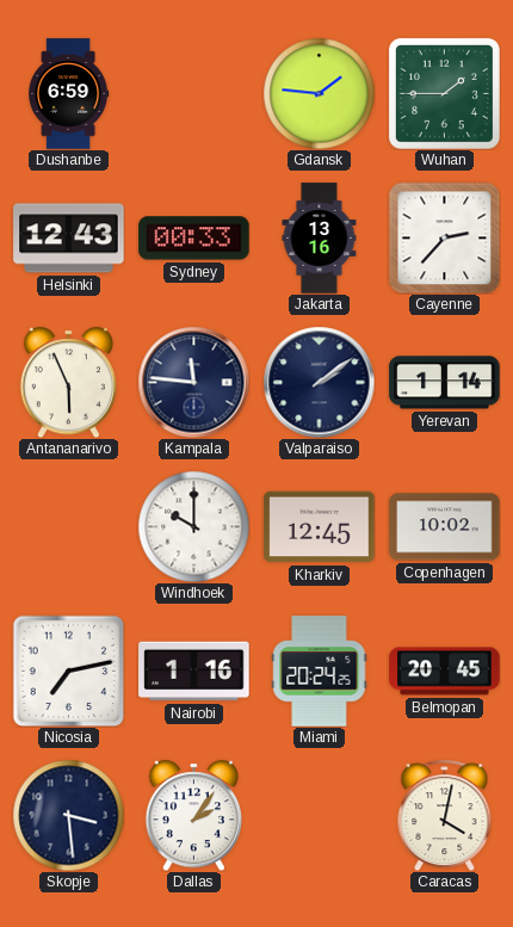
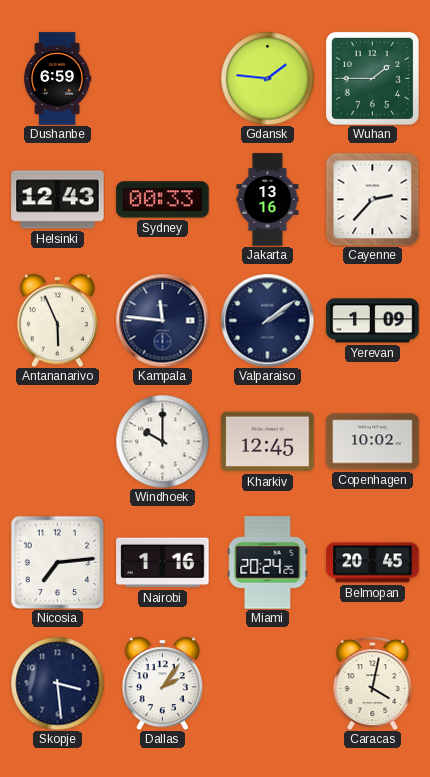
Yerevan: 1:14 -> 1:09
Nicosia: 7:13 -> 7:14
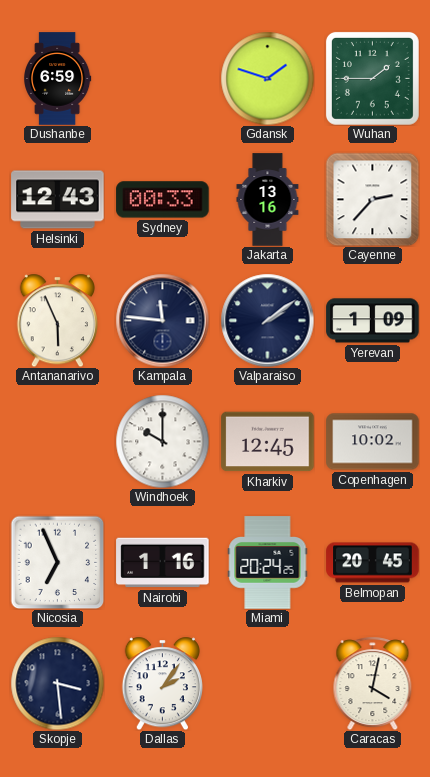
Gdansk: 1:46 -> 1:48
Nicosia: 7:14 -> 6:56
